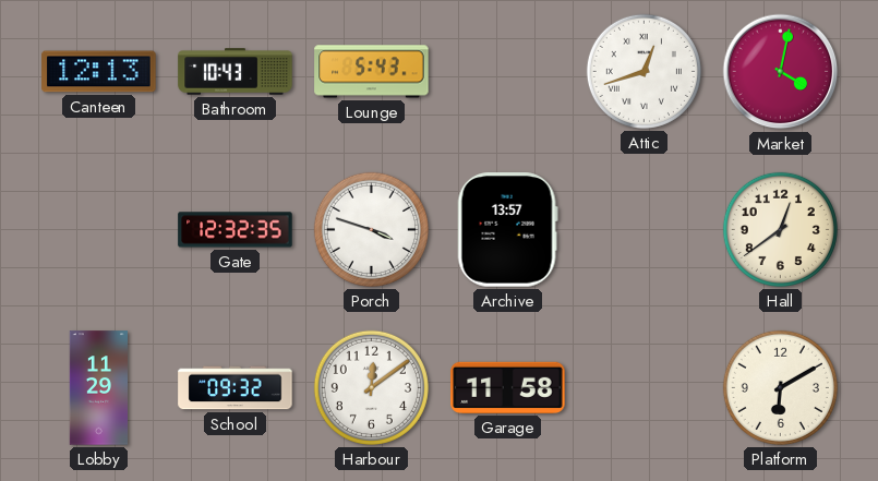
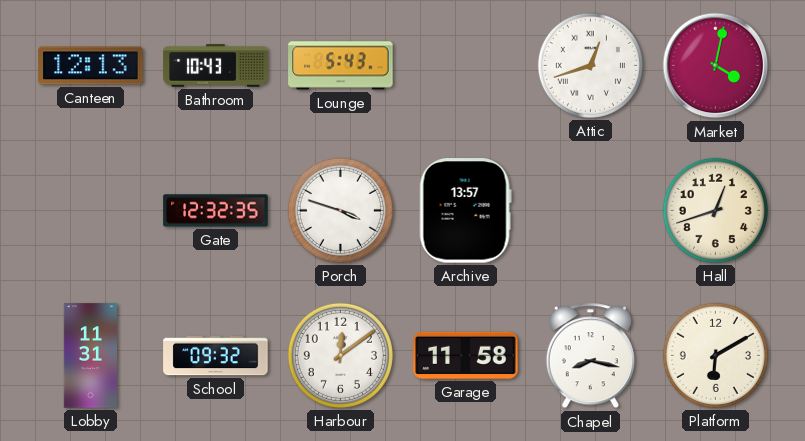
Hall: 12:39 -> 12:42
Lobby: 11:29 -> 11:31
Chapel: none -> 8:17
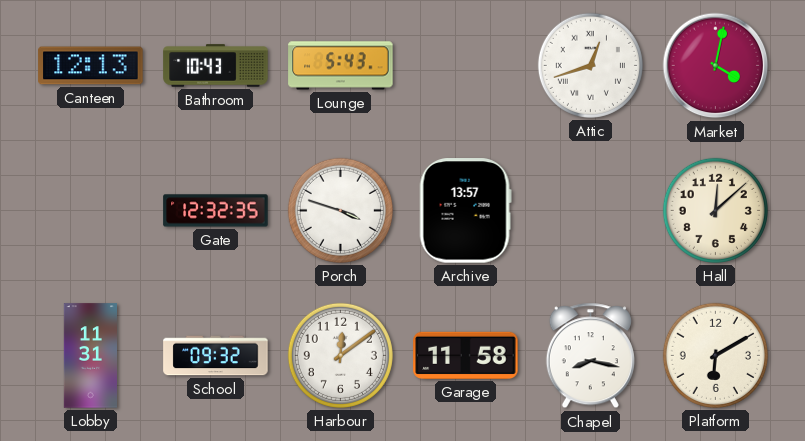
Hall: 12:42 -> 12:08
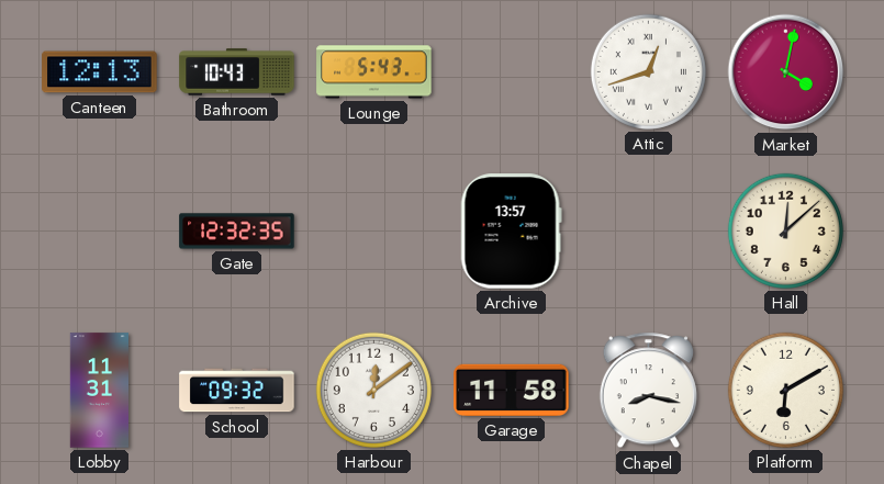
Porch: 3:48 -> none
